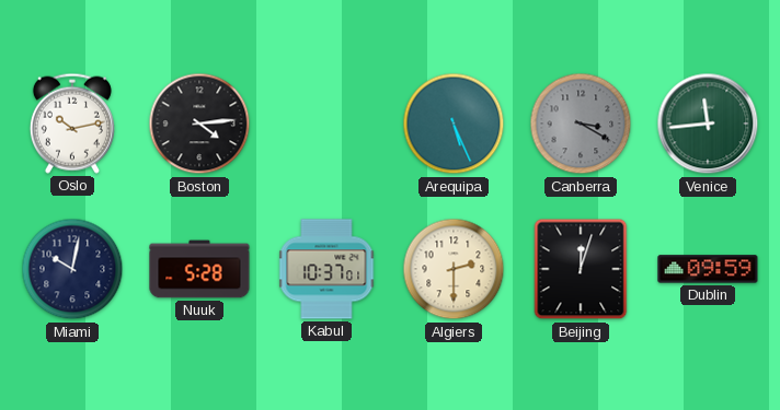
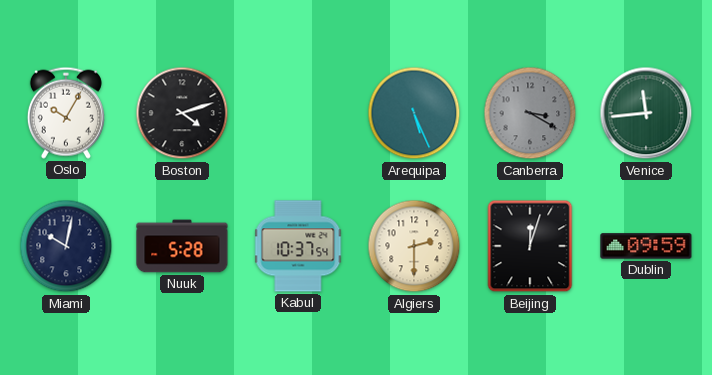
Oslo: 10:13 -> 10:05
Boston: 4:14 -> 4:12
Kabul: 10:37:01 -> 10:37:54
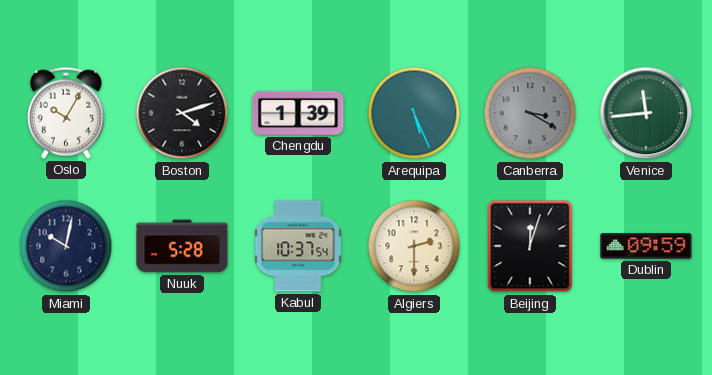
Chengdu: none -> 1:39
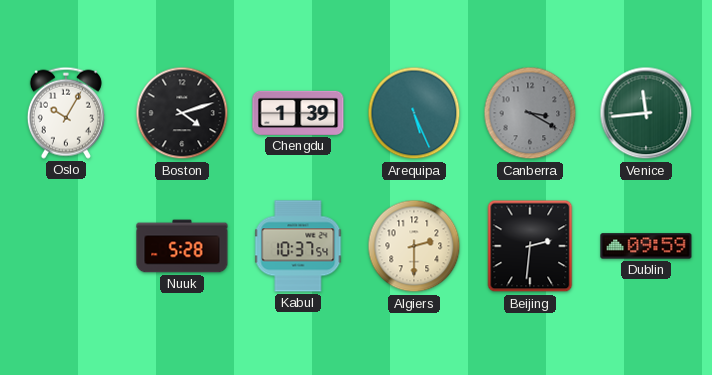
Miami: 10:02 -> none
Beijing: 12:03 -> 2:31
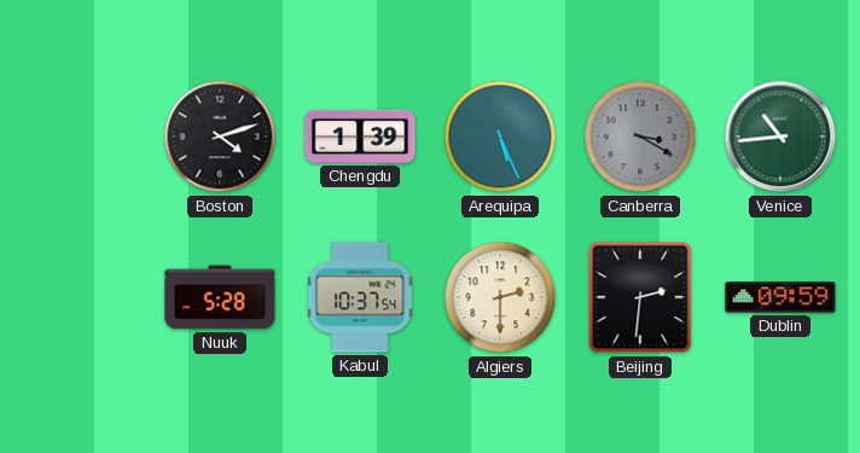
Oslo: 10:05 -> none
Venice: 11:44 -> 10:44
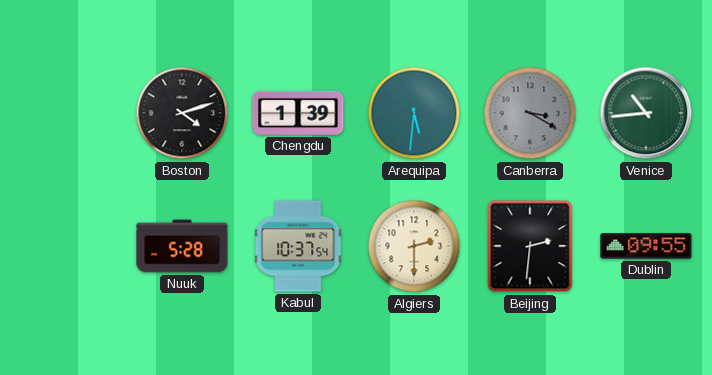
Arequipa: 5:26 -> 5:31
Dublin: 09:59 -> 09:55
